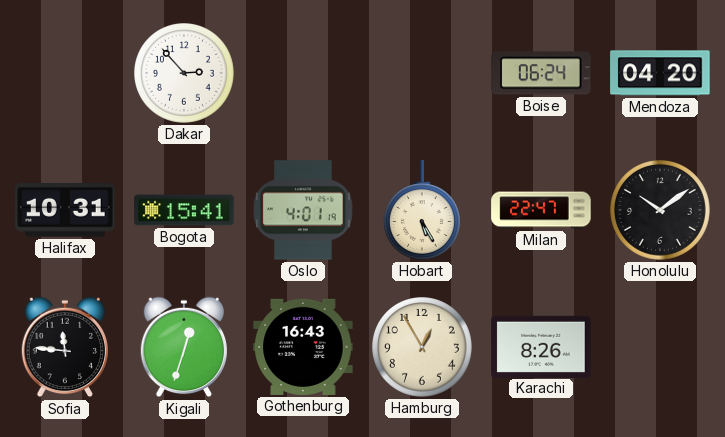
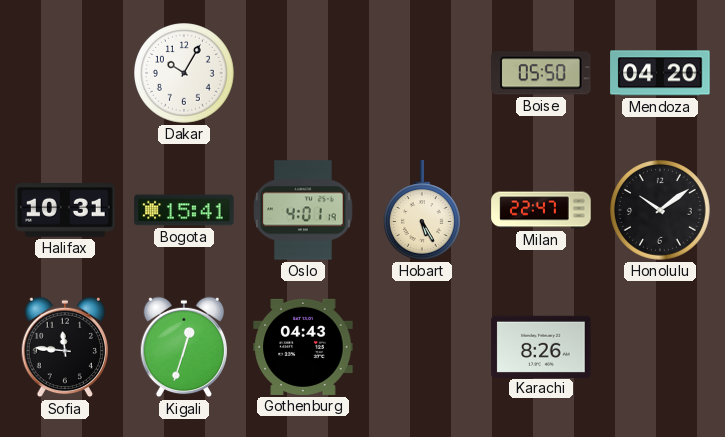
Dakar: 2:53 -> 10:05
Boise: 06:24 -> 05:50
Gothenburg: 16:43 -> 04:43
Hamburg: 12:55 -> none
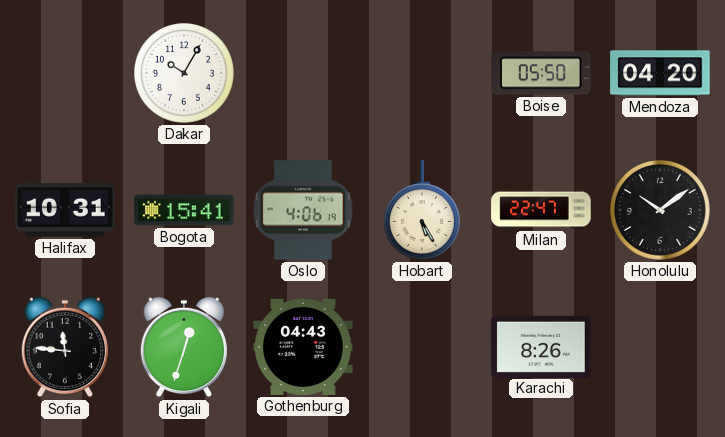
Oslo: 4:01 -> 4:06
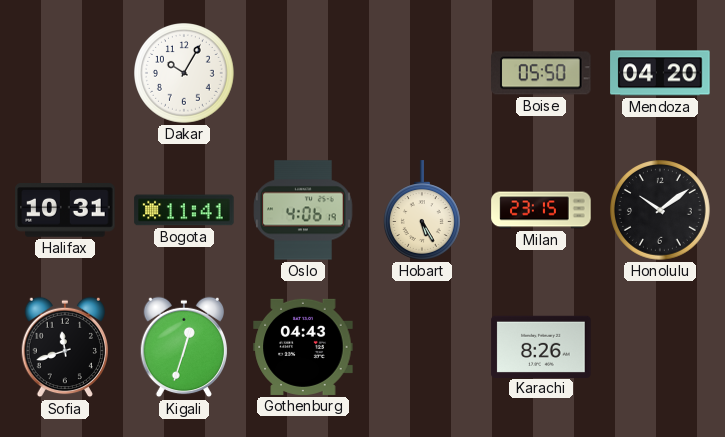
Bogota: 15:41 -> 11:41
Milan: 22:47 -> 23:15
Sofia: 11:46 -> 11:42
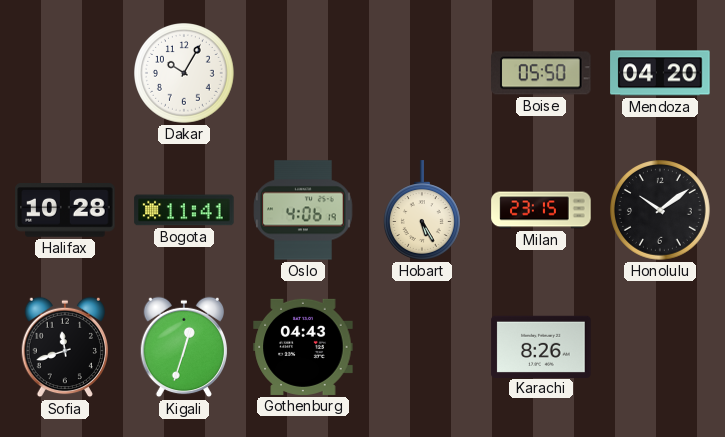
Halifax: 10:31 -> 10:28
